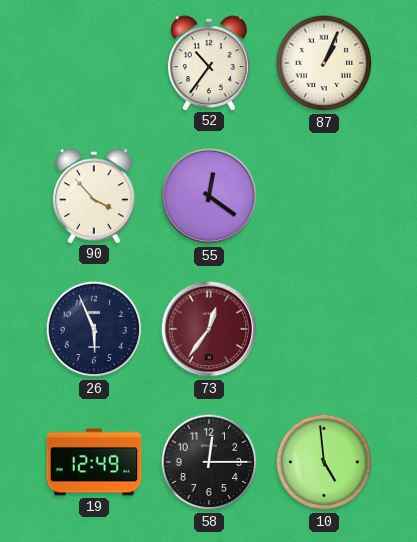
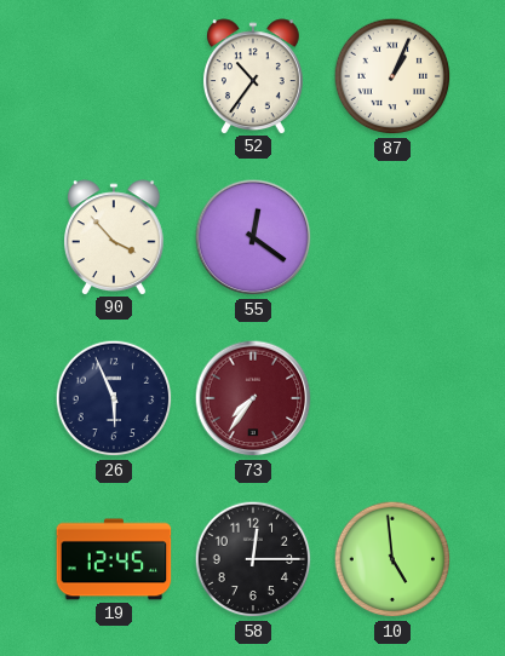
73: 12:36 -> 7:36
19: 12:49 -> 12:45
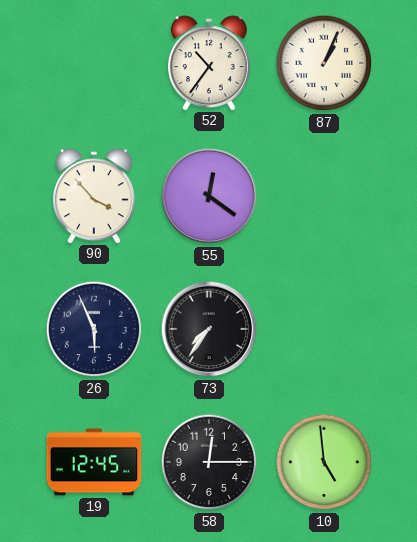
73 dial: burgundy -> black
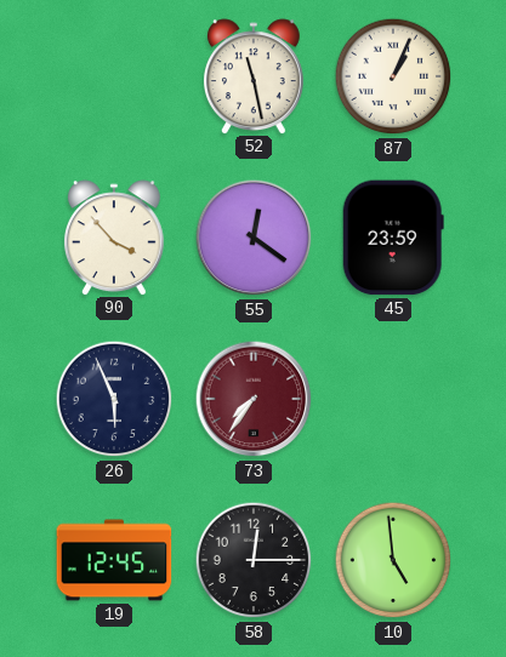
52: 10:36 -> 11:28
45: none -> 23:59
73 dial: black -> burgundy
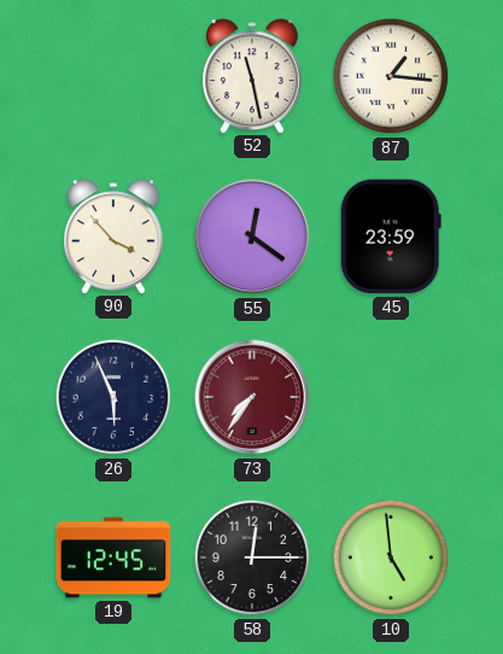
87: 1:04 -> 1:16
